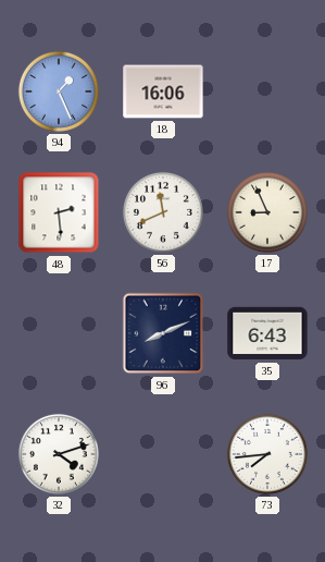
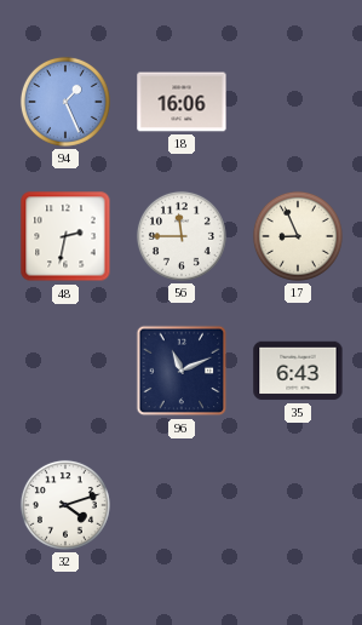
48: 2:29 -> 2:32
56: 11:41 -> 11:45
96: 8:11 -> 11:11
73: 7:44 -> none
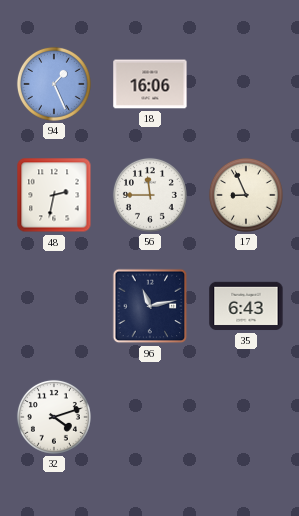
96: 11:11 -> 11:13
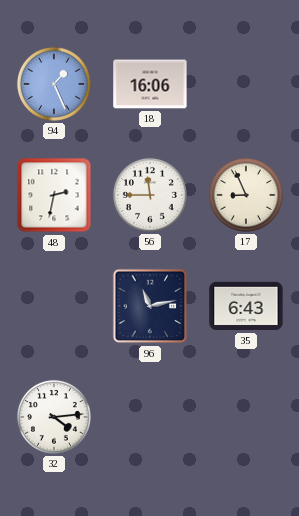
32: 4:12 -> 4:14
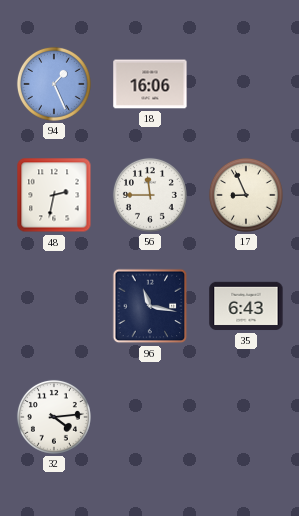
96: 11:13 -> 11:17
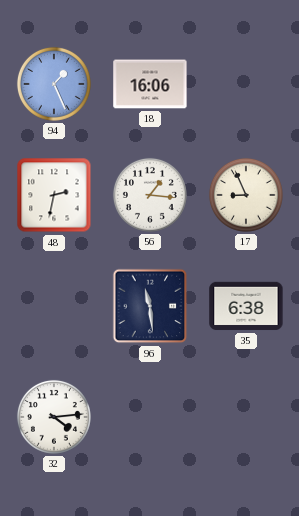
56: 11:45 -> 1:16
96: 11:17 -> 11:29
35: 6:43 -> 6:38
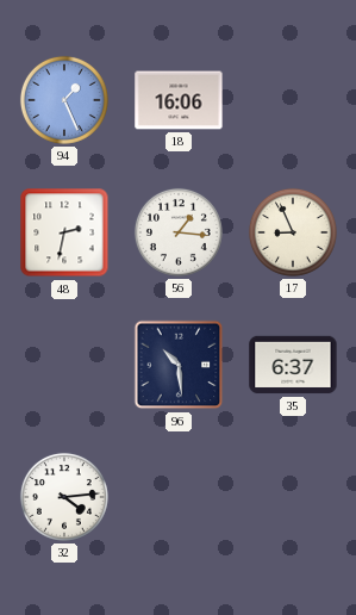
96: 11:29 -> 10:29
35: 6:38 -> 6:37
